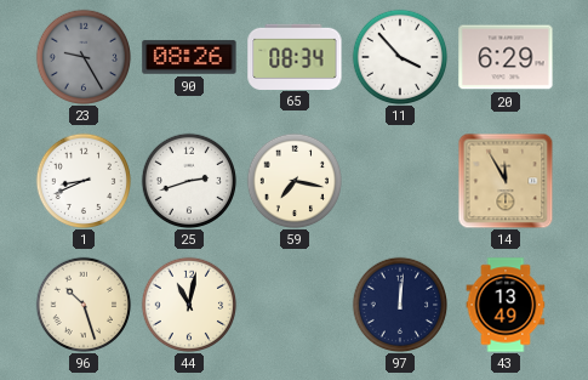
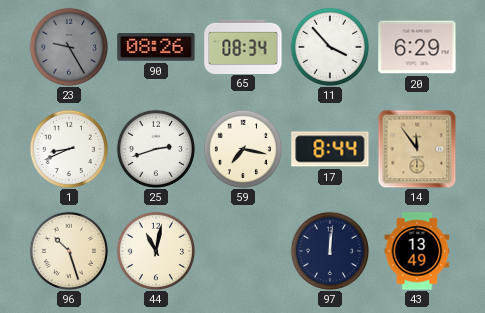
17: none -> 8:44
14: 11:55 -> 11:54
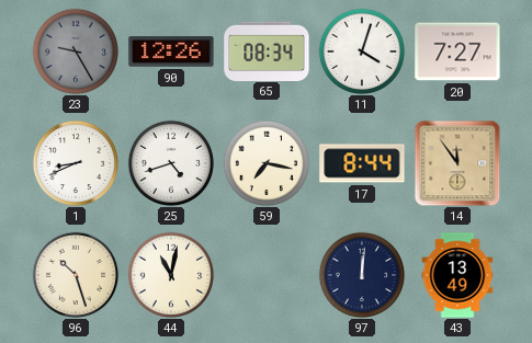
90: 08:26 -> 12:26
11: 3:53 -> 4:03
20: 6:29 -> 7:27
25: 2:42 -> 4:42
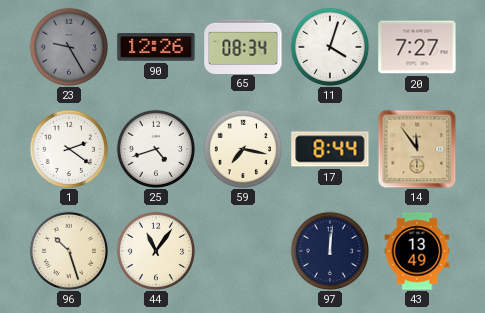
1: 8:41 -> 2:21
44: 11:02 -> 11:06
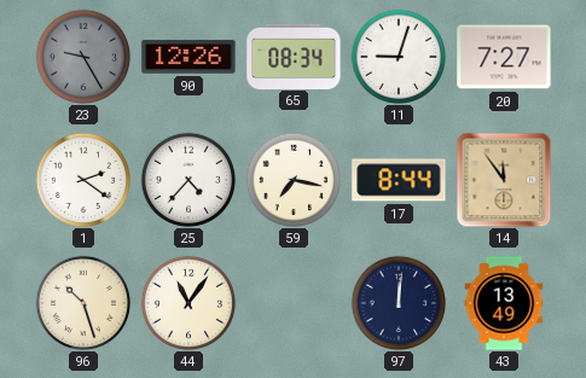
11: 4:03 -> 9:03
25: 4:42 -> 4:37
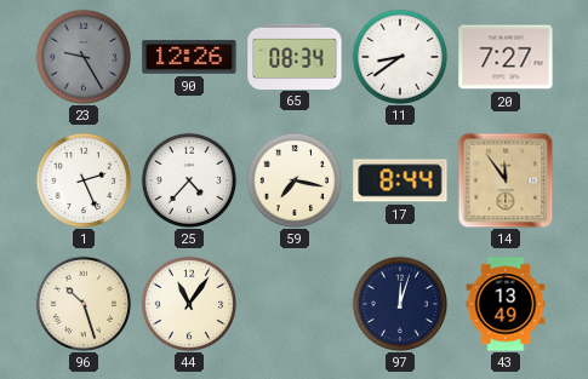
11: 9:03 -> 8:39
1: 2:21 -> 2:26
97: 12:01 -> 12:03
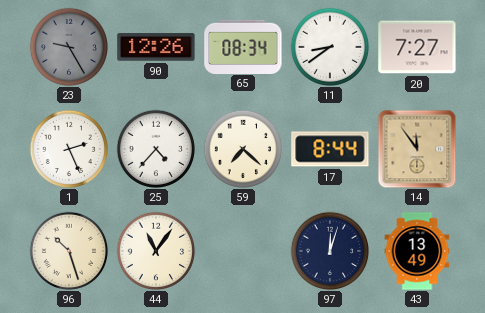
59: 7:17 -> 7:22
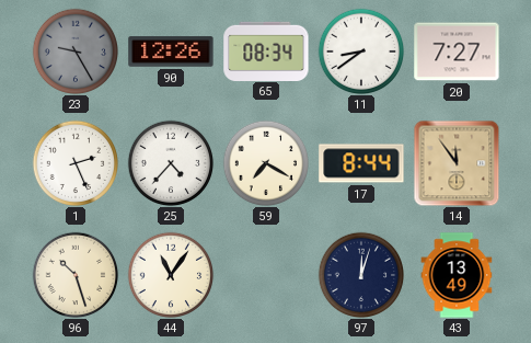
59: 7:22 -> 7:20
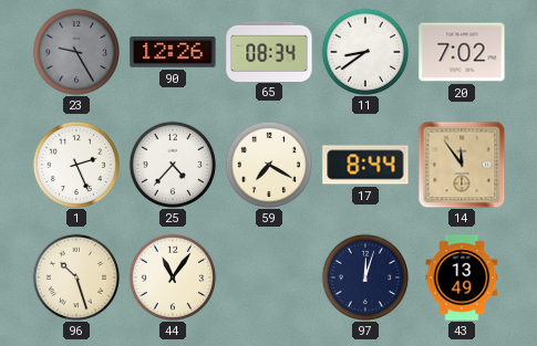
20: 7:27 -> 7:02
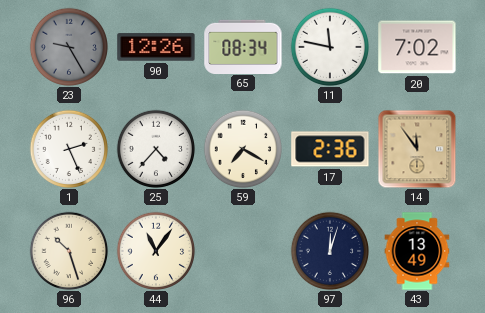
11: 8:39 -> 11:47
17: 8:44 -> 2:36
